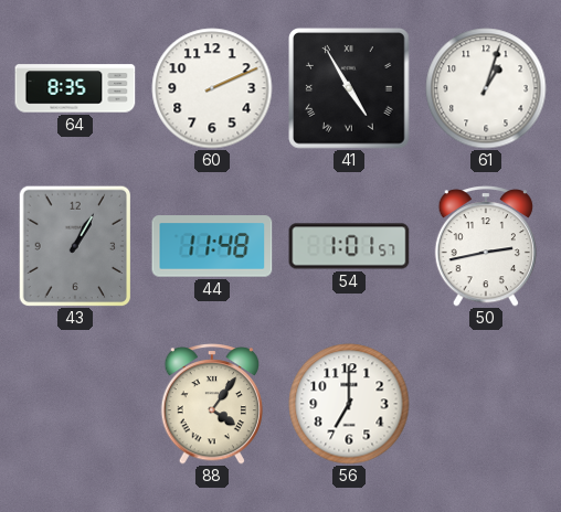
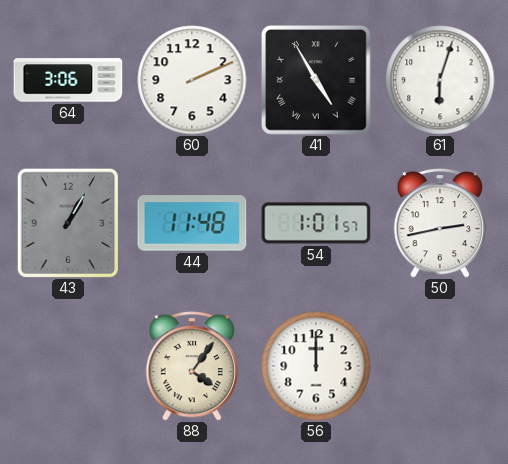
64: 8:35 -> 3:06
61: 1:03 -> 6:03
56: 7:00 -> 12:00
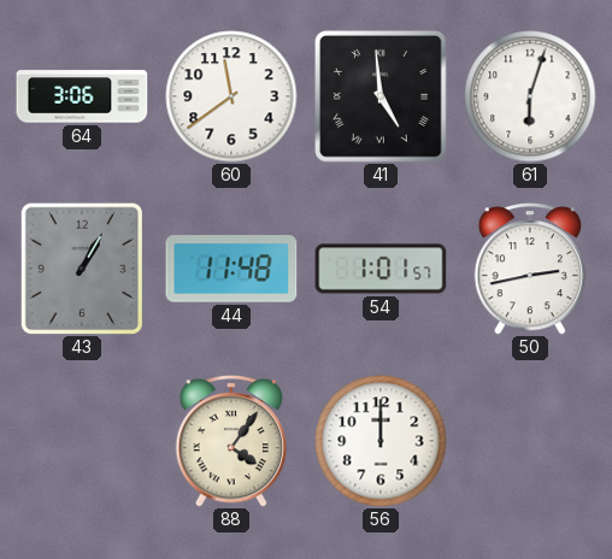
60: 2:11 -> 11:39
41: 4:55 -> 4:59
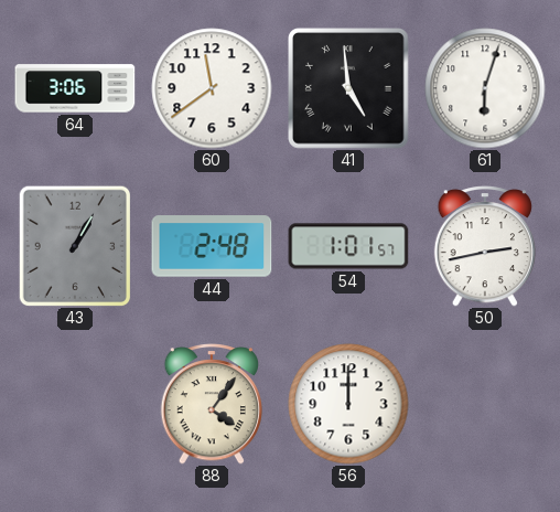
44: 11:48 -> 2:48
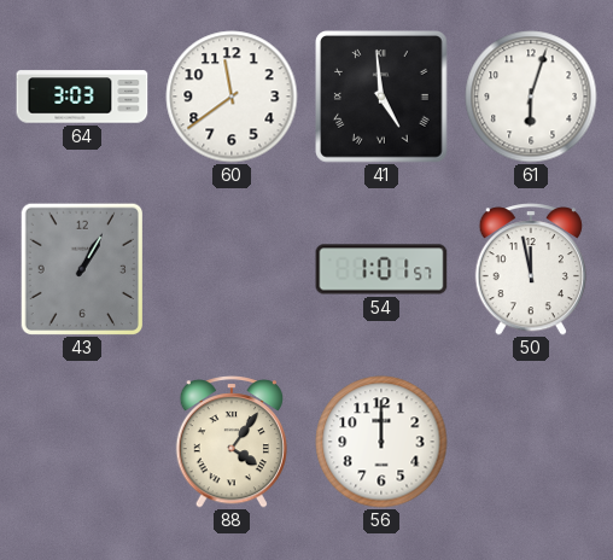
64: 3:06 -> 3:03
44: 2:48 -> none
50: 2:43 -> 11:58
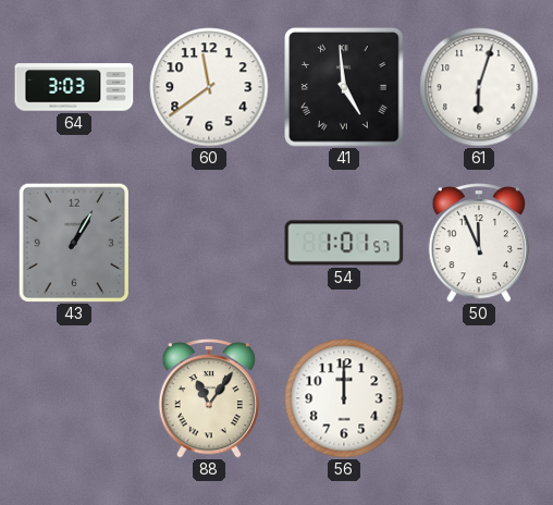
50: 11:58 -> 11:56
88: 4:06 -> 11:06
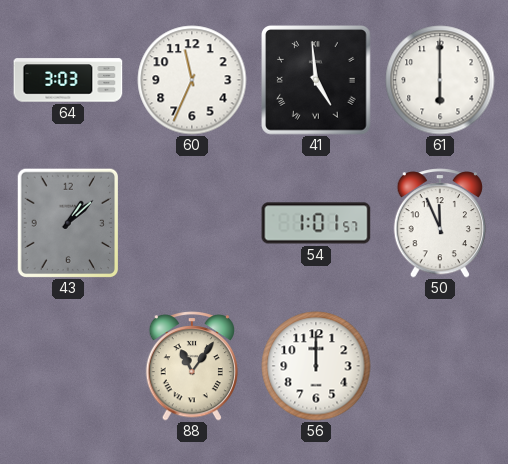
60: 11:39 -> 11:34
61: 6:03 -> 6:00
43: 1:05 -> 1:08
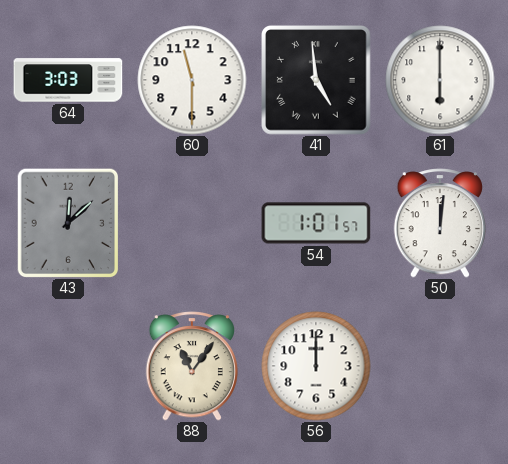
60: 11:34 -> 11:30
43: 1:08 -> 12:08
50: 11:56 -> 12:01
